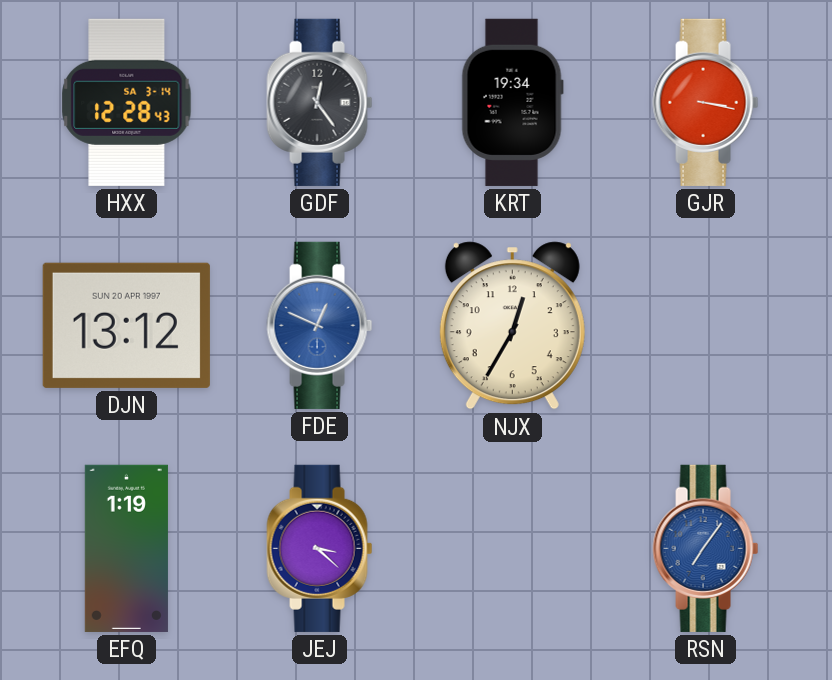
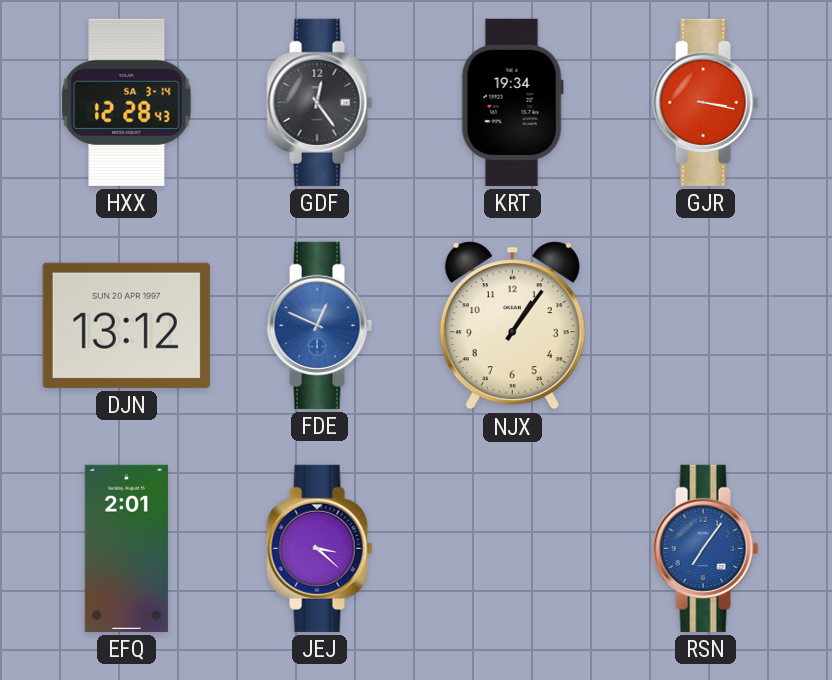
NJX: 12:35 -> 1:06
EFQ: 1:19 -> 2:01
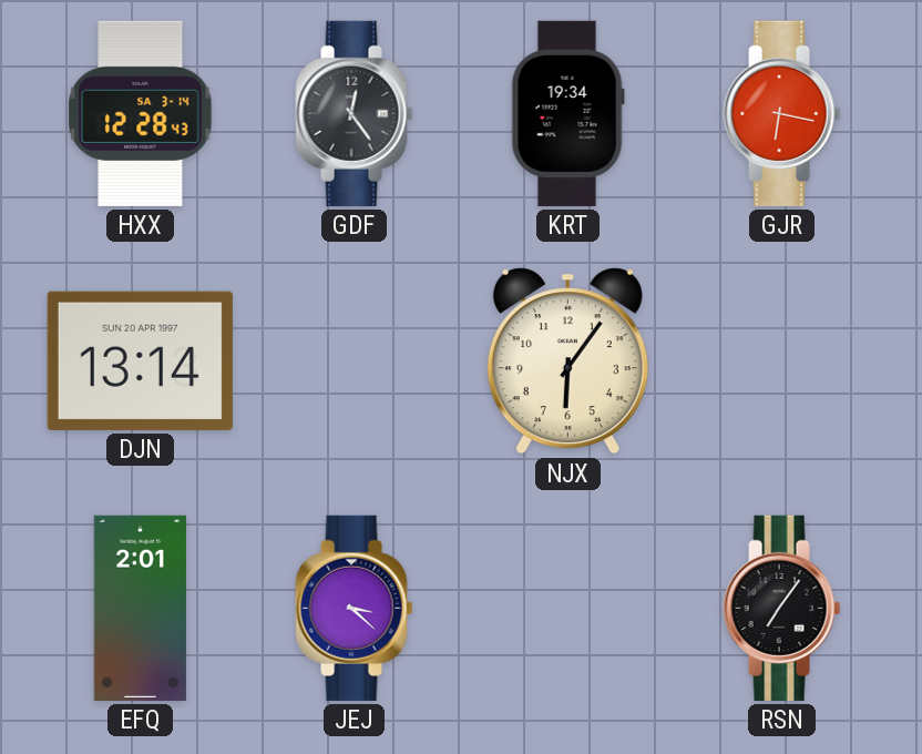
GJR: 3:17 -> 6:17
DJN: 13:12 -> 13:14
FDE: 12:49 -> none
NJX: 1:06 -> 6:06
RSN dial: blue -> black
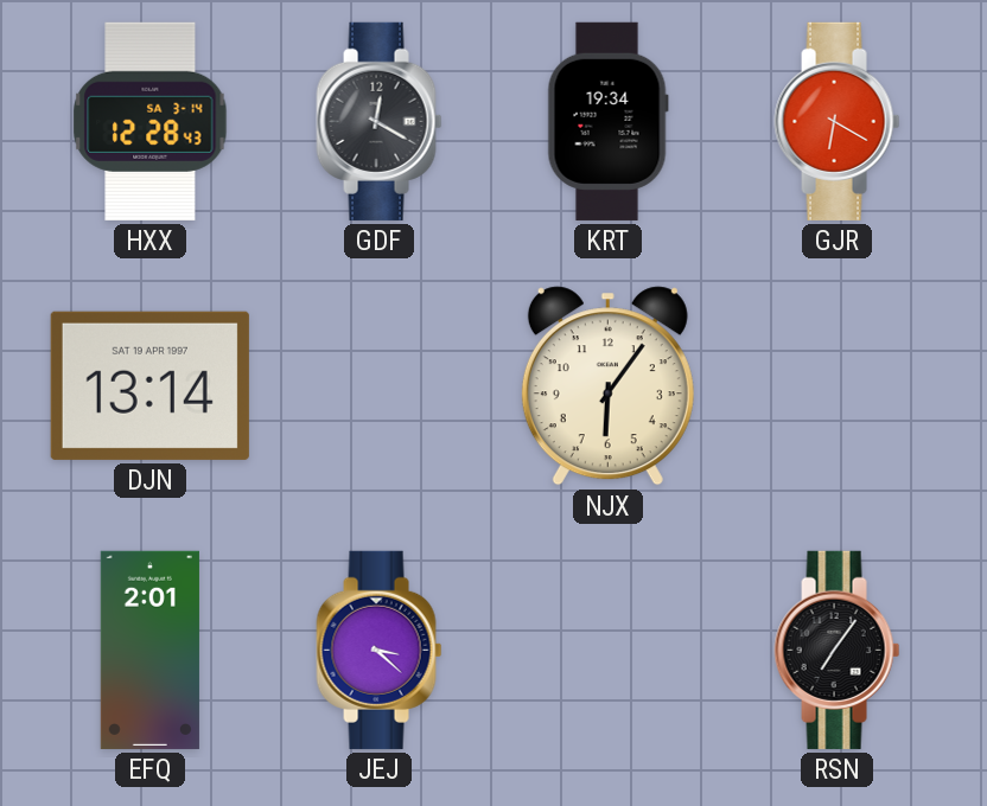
GDF: 12:24 -> 12:20
GJR: 6:17 -> 6:20
DJN date: SUN 20 APR 1997 -> SAT 19 APR 1997
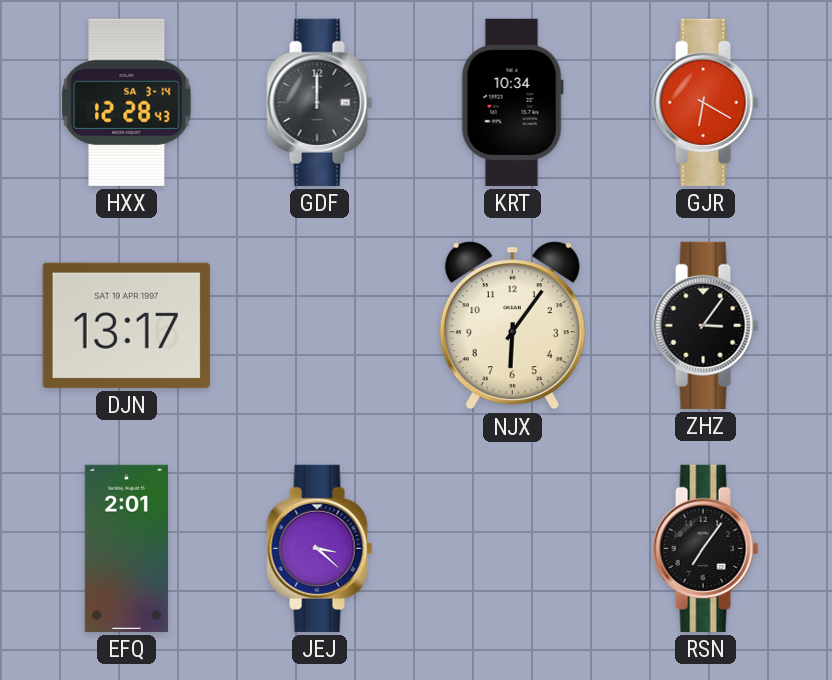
GDF: 12:20 -> 12:00
KRT: 19:34 -> 10:34
DJN: 13:14 -> 13:17
ZHZ: none -> 3:06
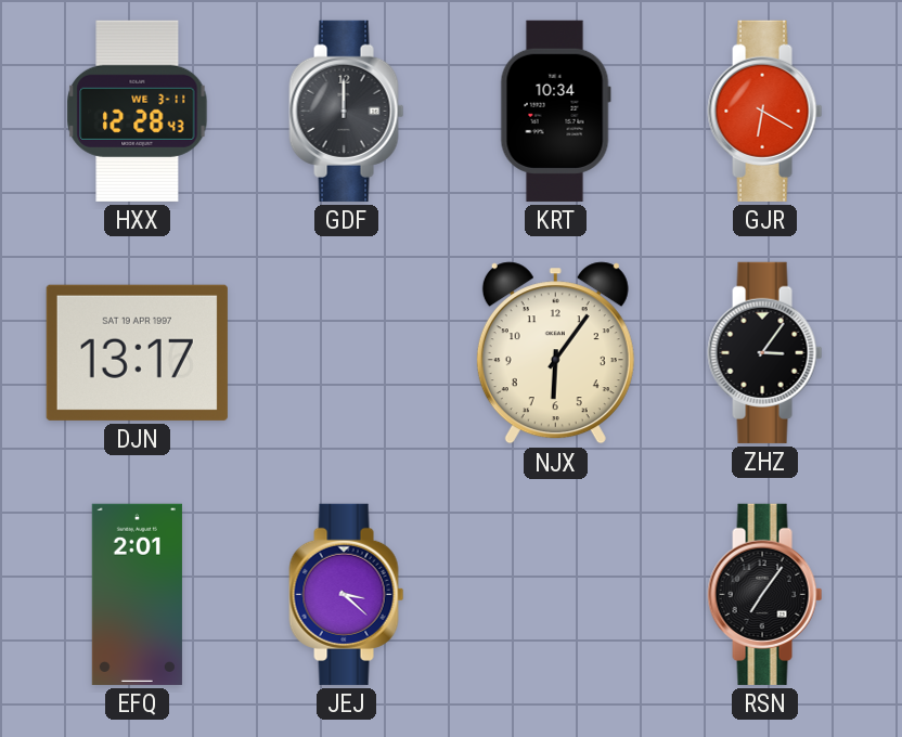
HXX date: SA 3-14 -> WE 3-11
